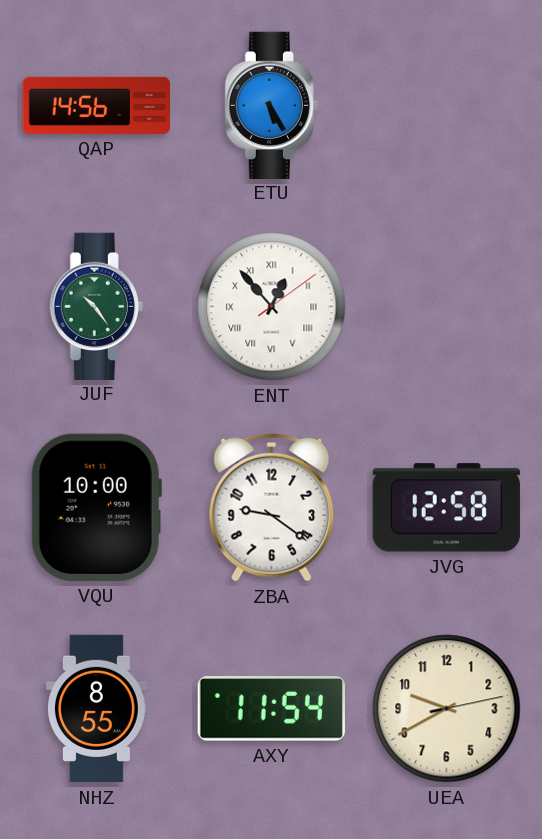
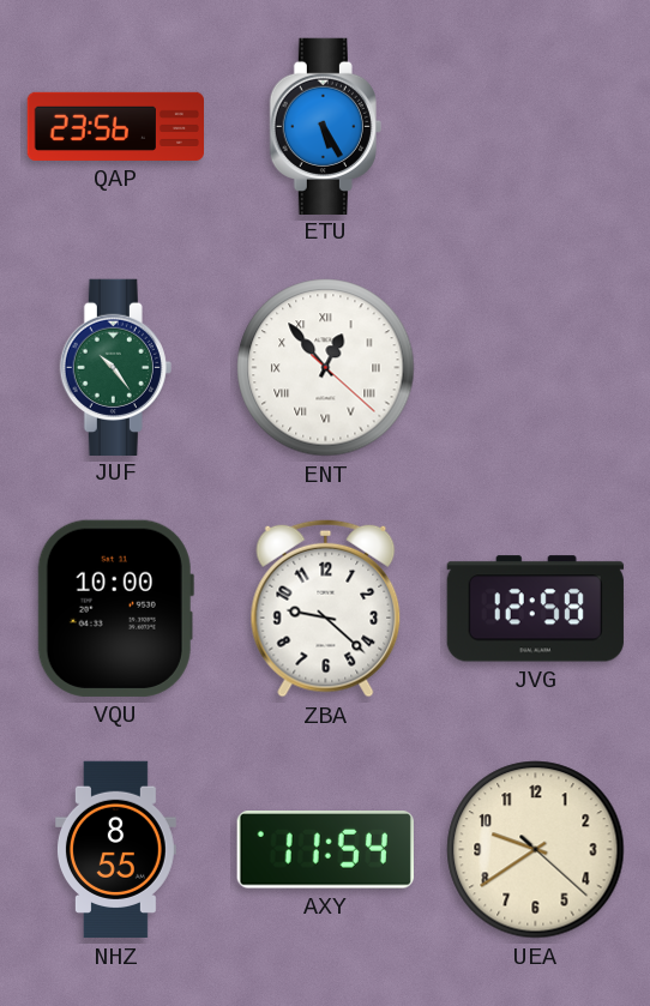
QAP: 14:56 -> 23:56
ENT: 12:53:09 -> 12:53:22
ZBA: 9:21 -> 9:22
UEA: 9:40 -> 9:39
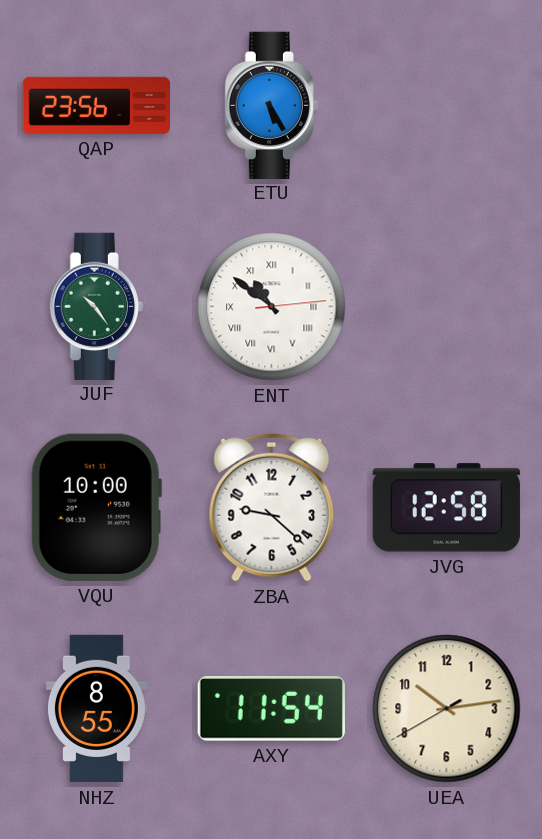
ENT: 12:53 -> 10:51
UEA: 9:39 -> 10:13
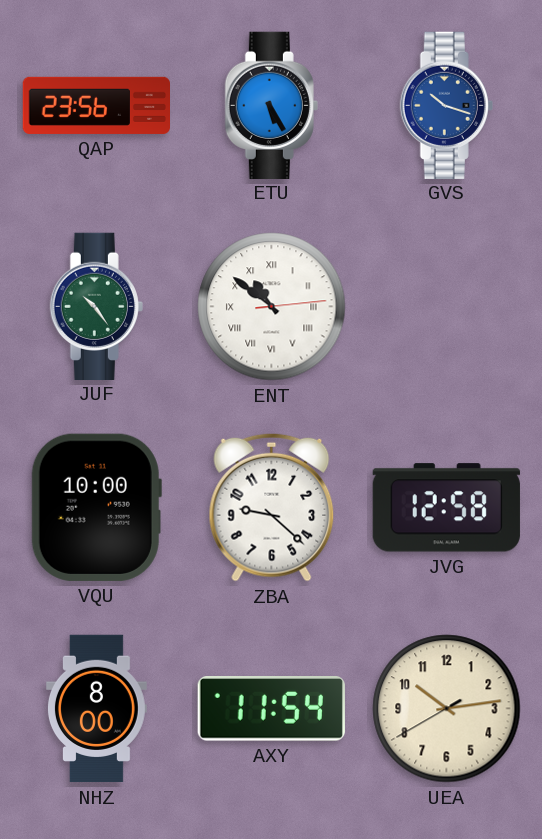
GVS: none -> 10:18
NHZ: 8:55 -> 8:00
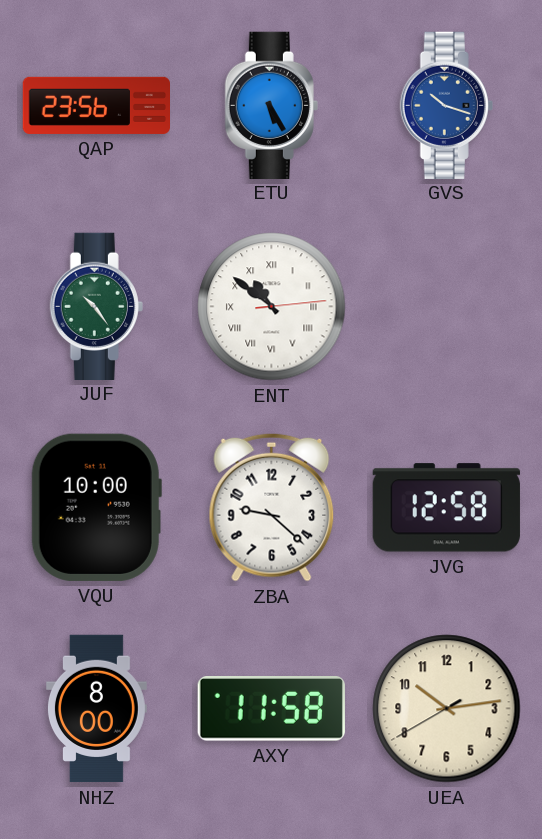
AXY: 11:54 -> 11:58
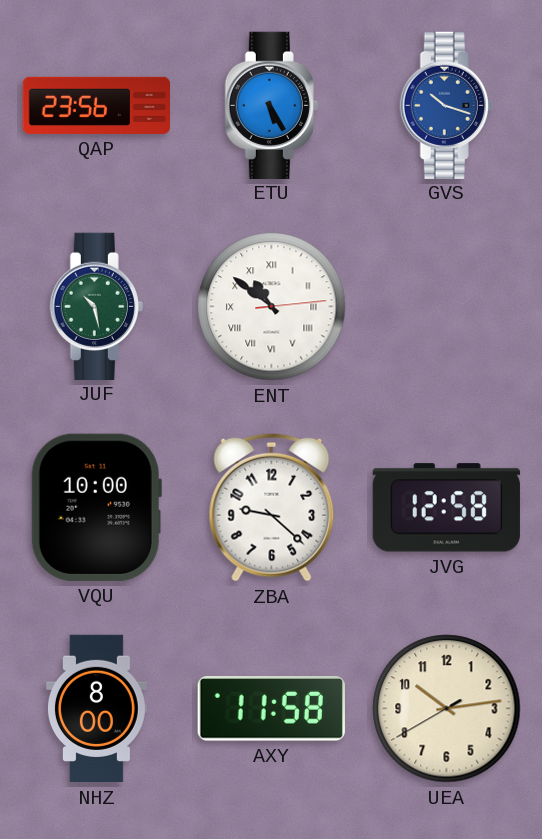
JUF: 10:24 -> 10:28
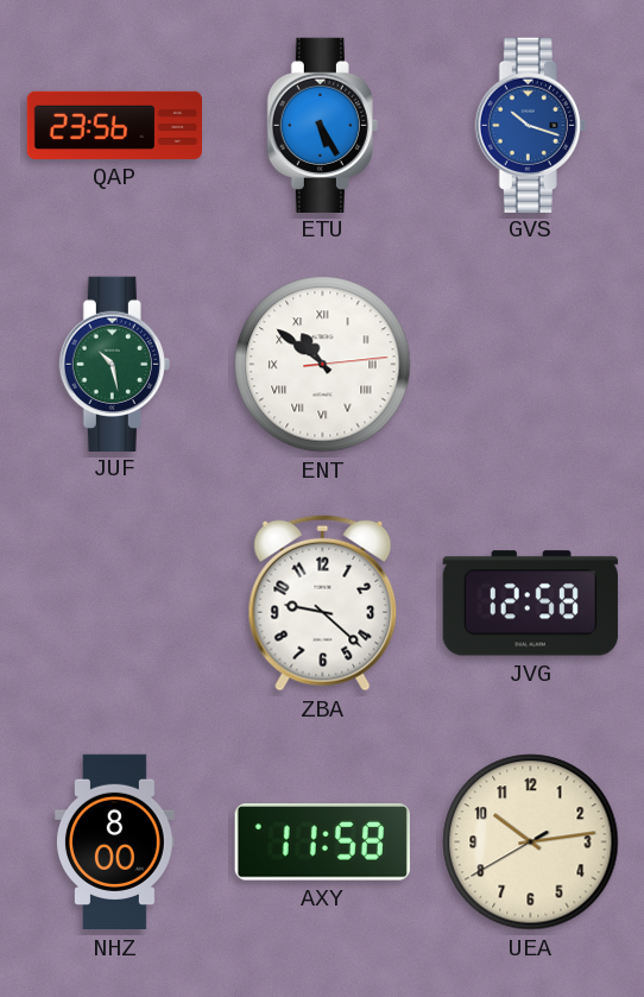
VQU: 10:00 -> none
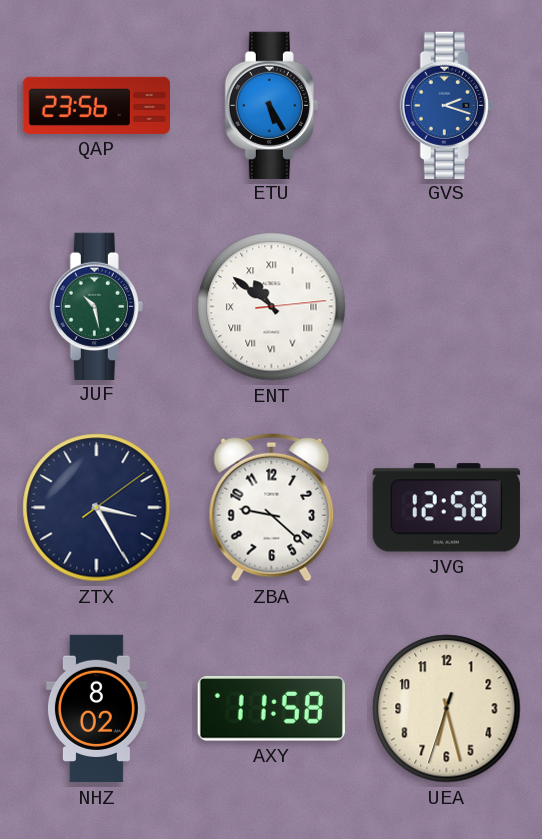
GVS: 10:18 -> 2:18
ZTX: none -> 3:25
NHZ: 8:00 -> 8:02
UEA: 10:13 -> 6:27
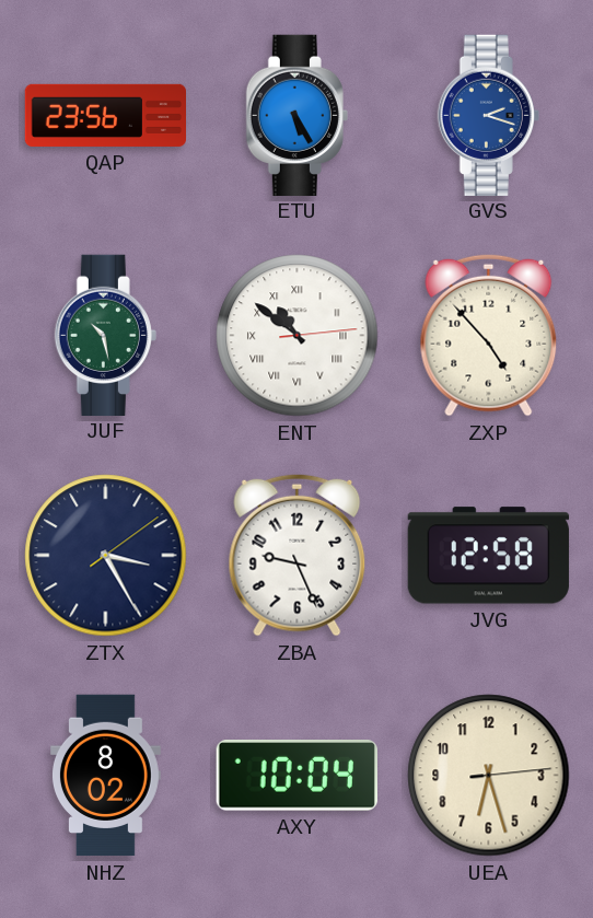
ZXP: none -> 4:53
ZBA: 9:22 -> 9:26
AXY: 11:58 -> 10:04
UEA: 6:27:33 -> 6:27:14
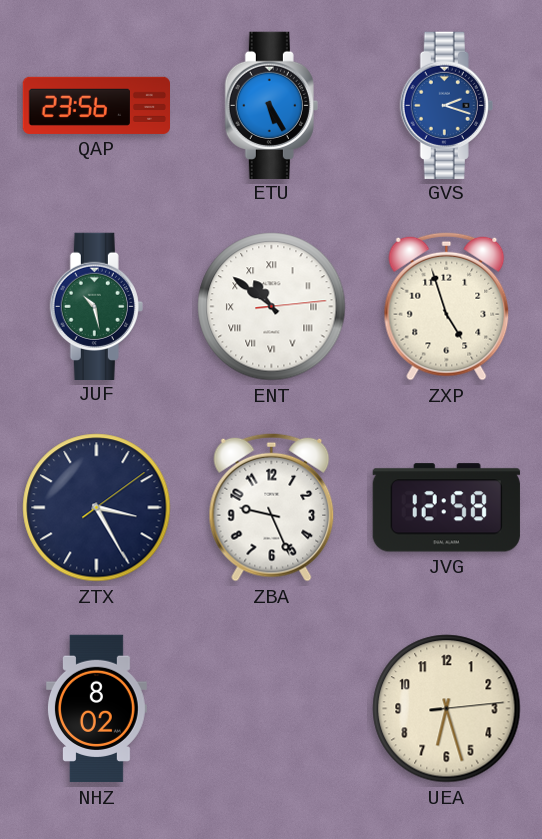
ZXP: 4:53 -> 4:57
AXY: 10:04 -> none
